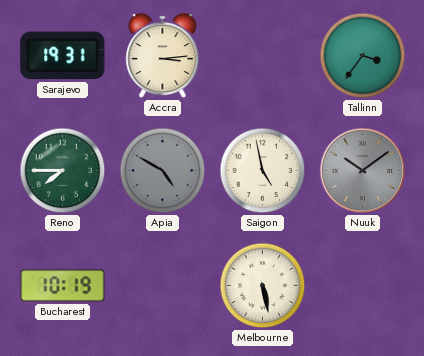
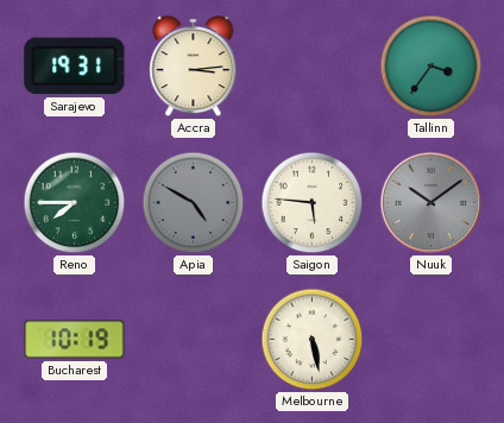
Saigon: 4:58 -> 5:46
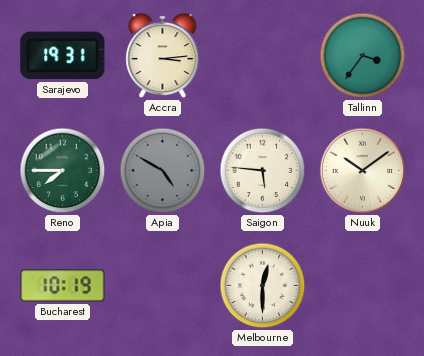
Nuuk dial: grey -> cream
Melbourne: 5:28 -> 12:30
